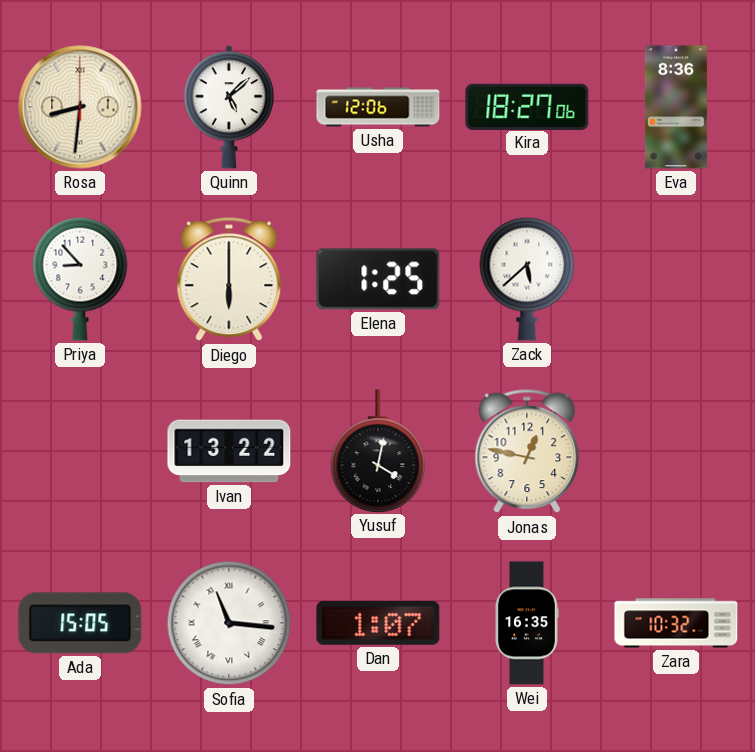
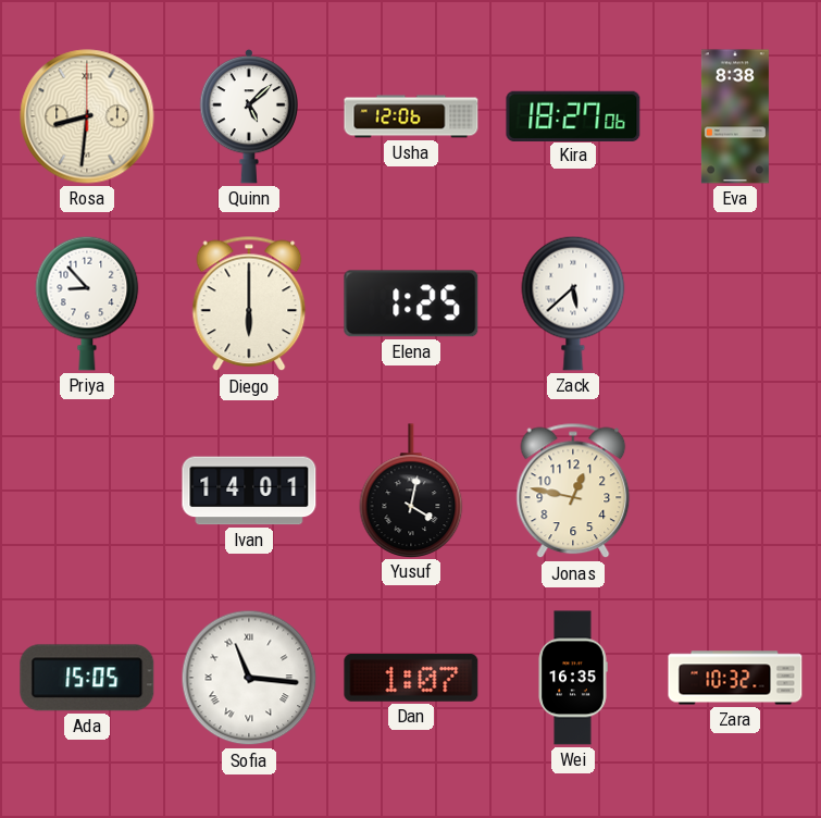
Eva: 8:36 -> 8:38
Ivan: 13:22 -> 14:01
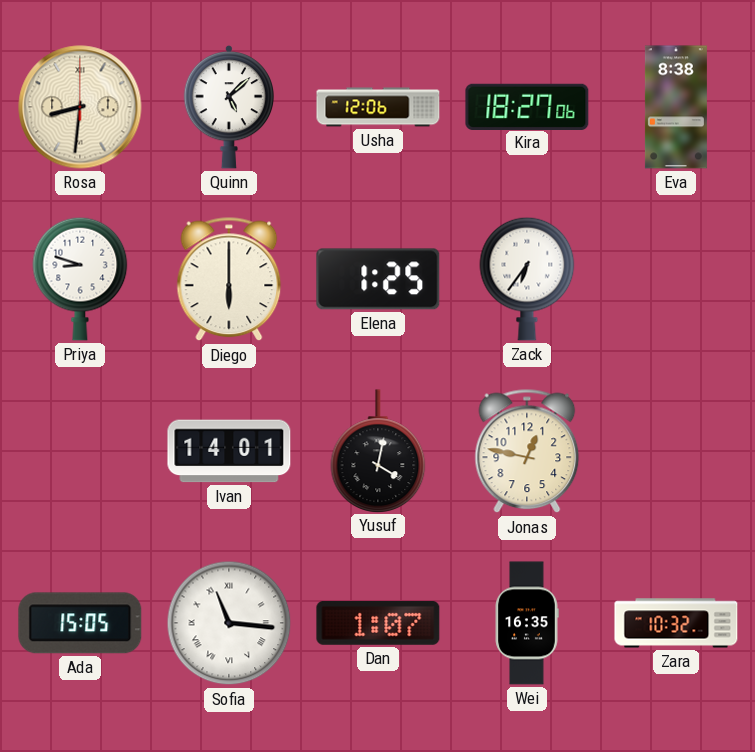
Priya: 8:53 -> 8:48
Zack: 5:38 -> 6:36
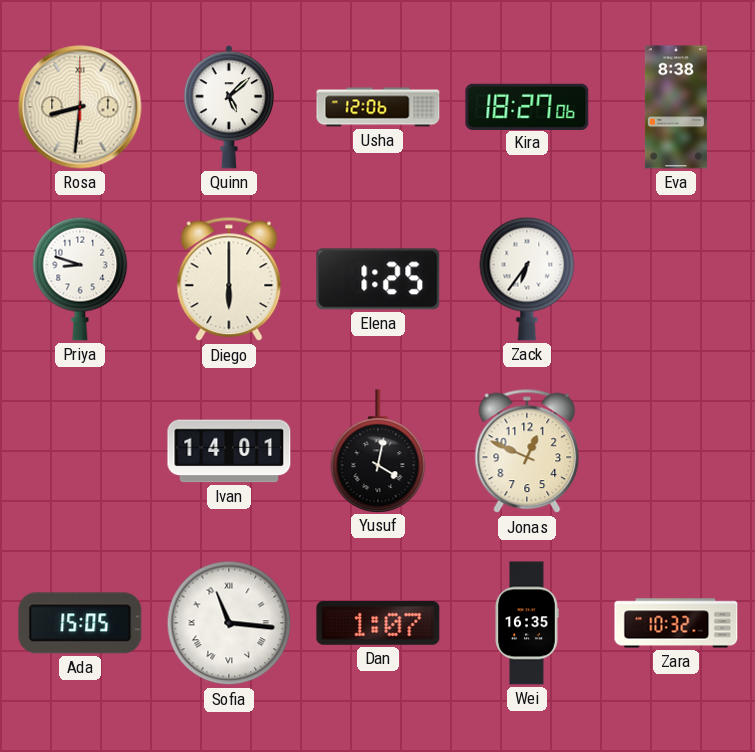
Jonas: 12:47 -> 12:49
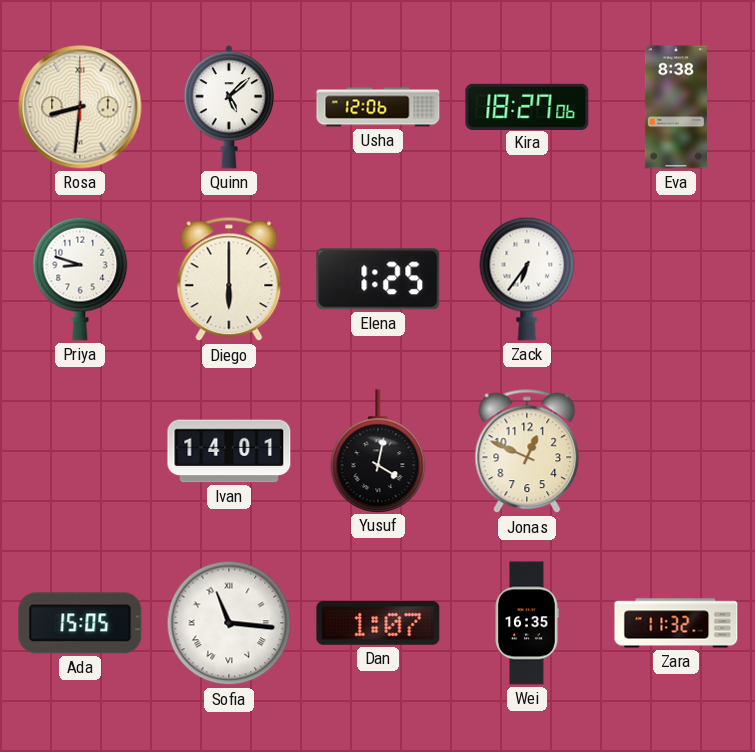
Zara: 10:32 -> 11:32
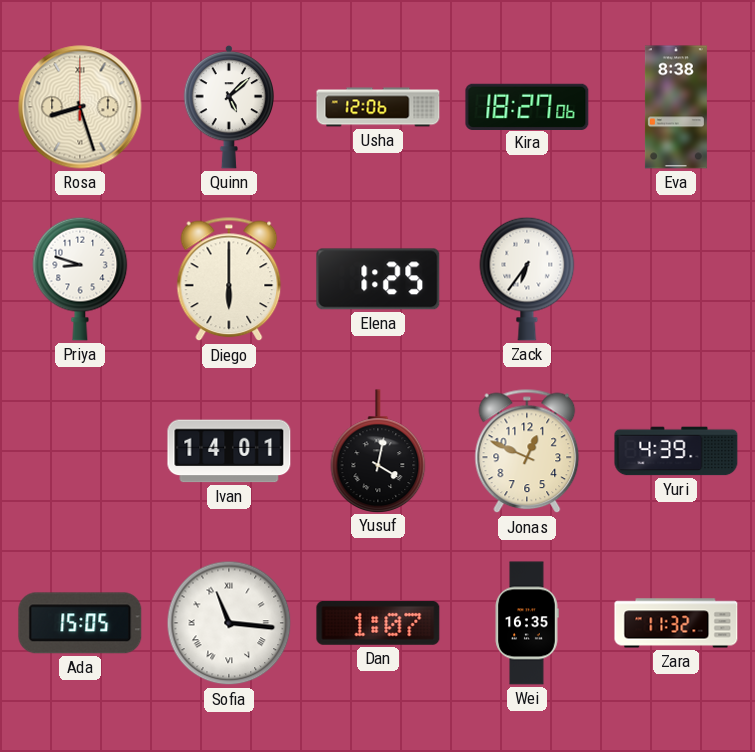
Rosa: 8:31 -> 8:27
Yuri: none -> 4:39
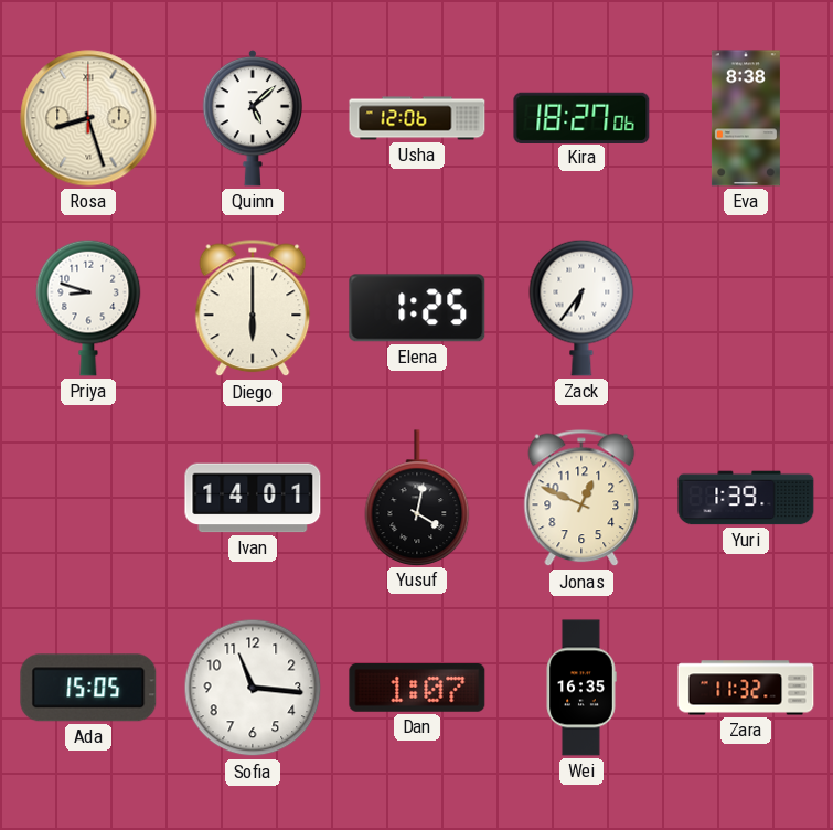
Yuri: 4:39 -> 1:39
Sofia numerals: Roman -> Arabic
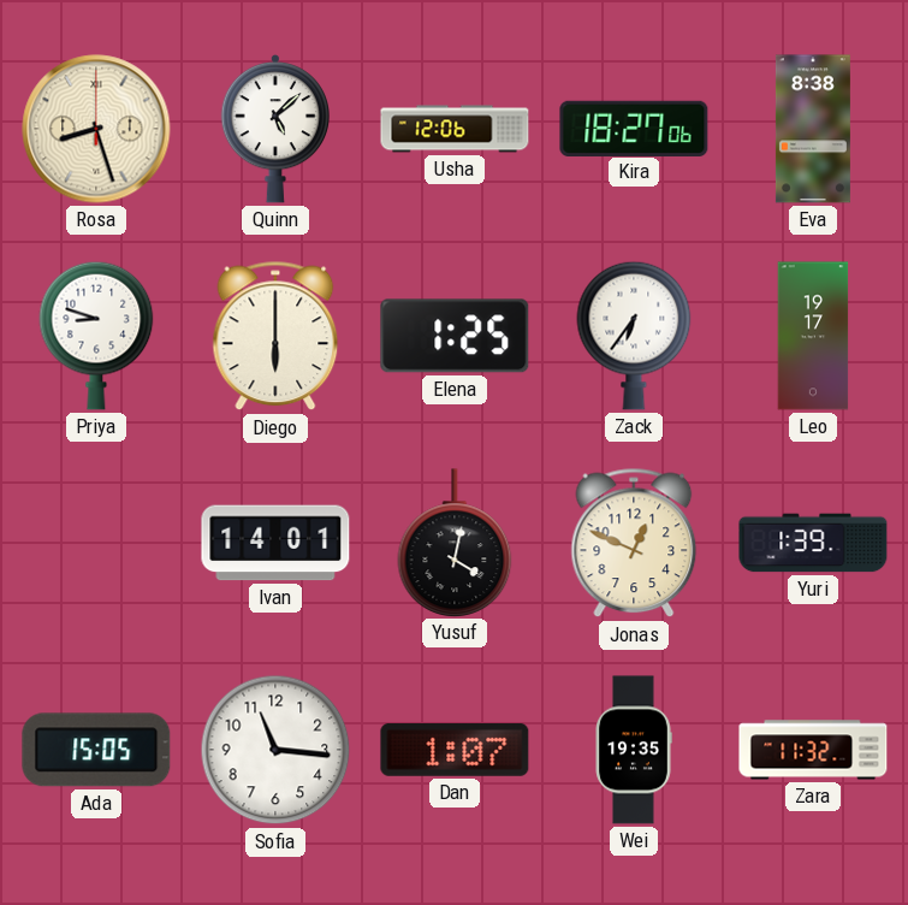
Leo: none -> 19:17
Wei: 16:35 -> 19:35
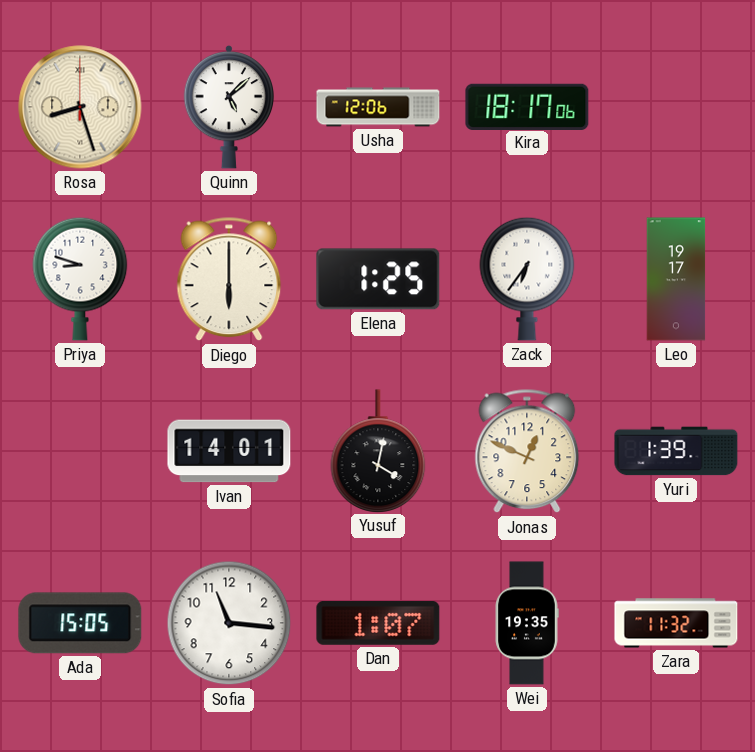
Kira: 18:27 -> 18:17
Eva: 8:38 -> none
